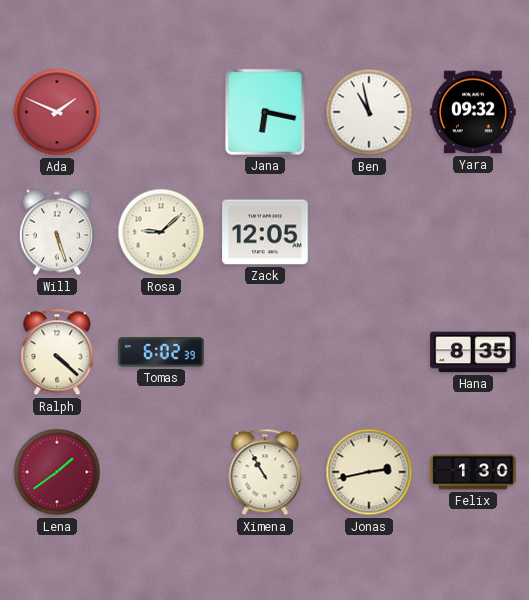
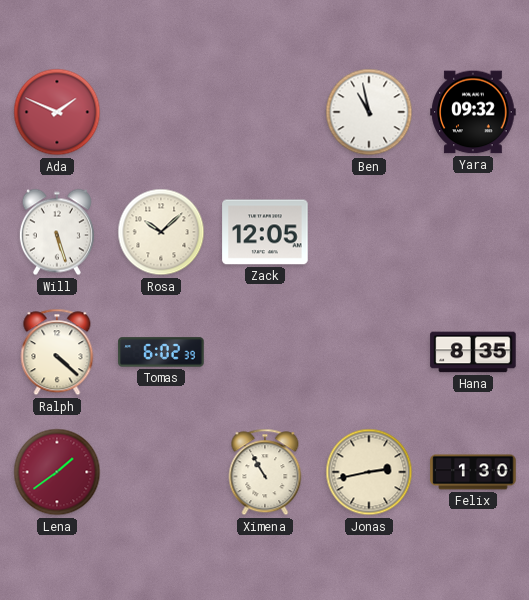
Jana: 6:17 -> none
Rosa: 9:08 -> 10:08
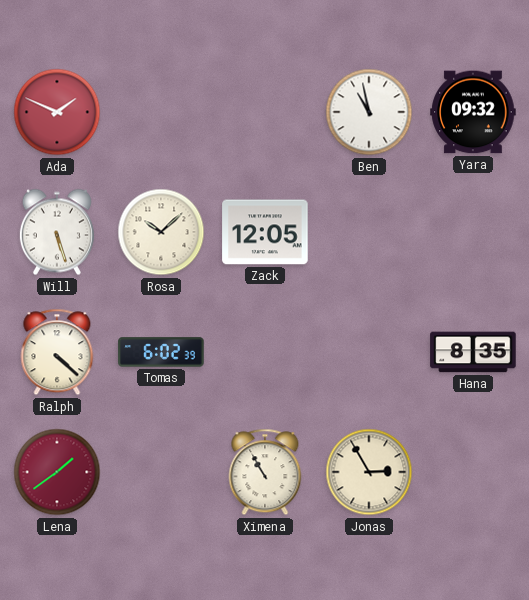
Jonas: 2:43 -> 2:55
Felix: 1:30 -> none
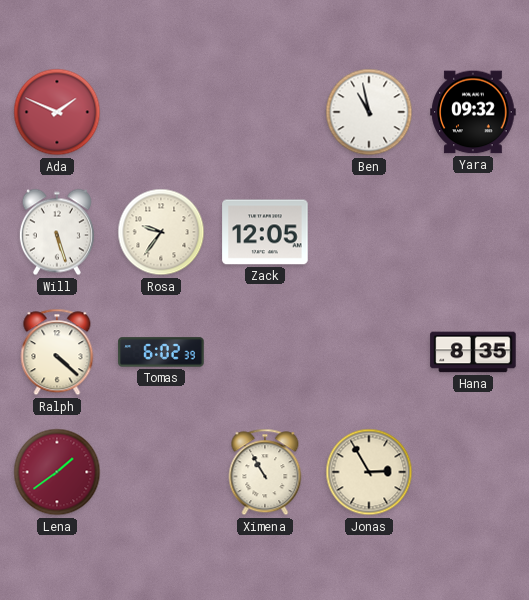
Rosa: 10:08 -> 9:36
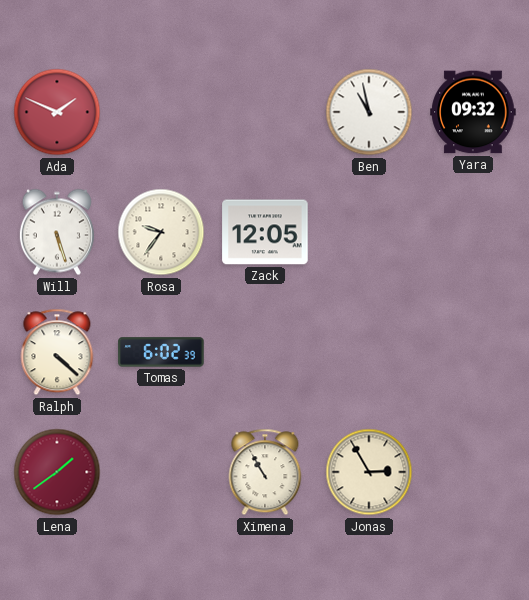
Hana: 8:35 -> none
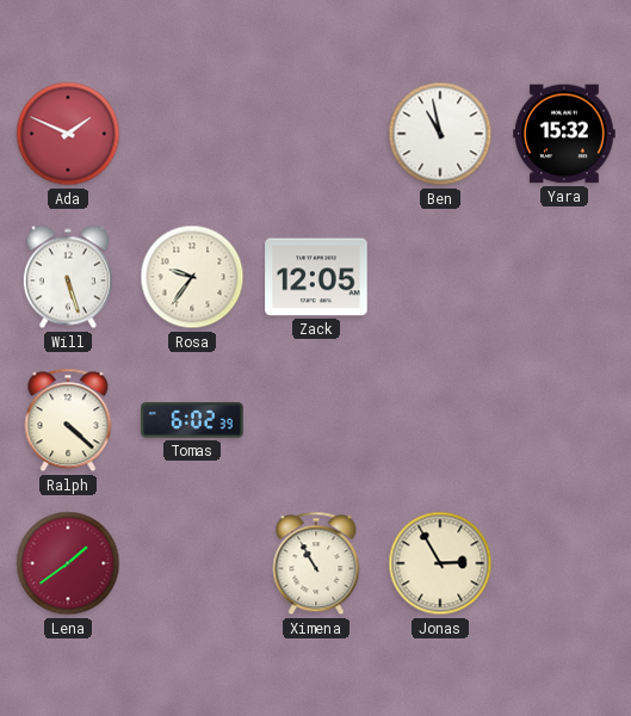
Yara: 09:32 -> 15:32
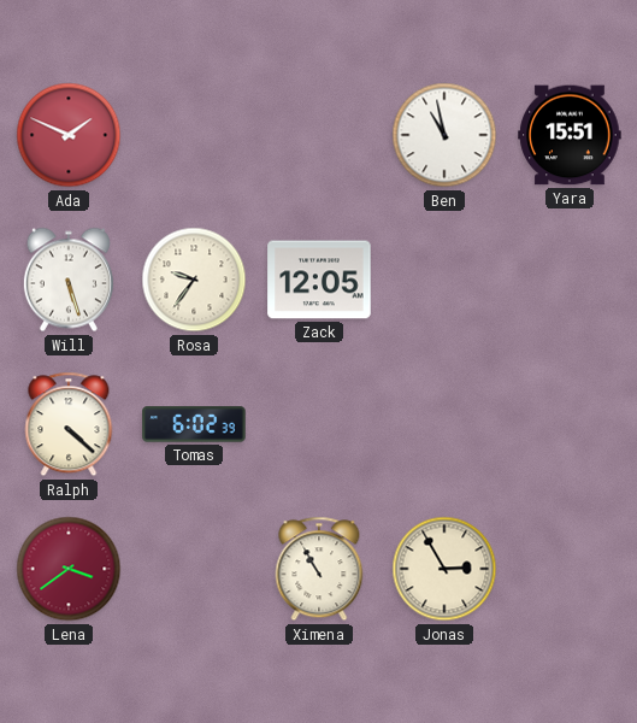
Yara: 15:32 -> 15:51
Lena: 1:39 -> 3:39
